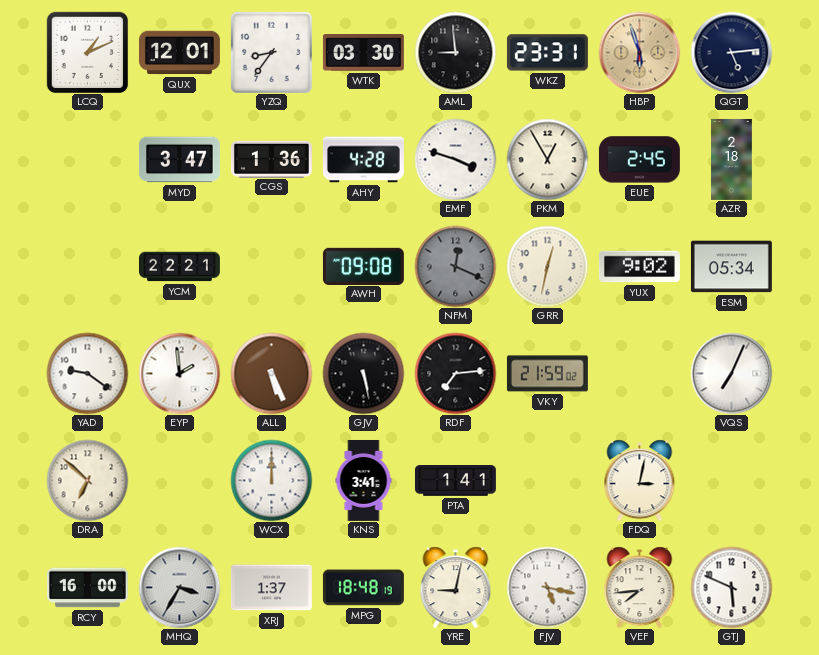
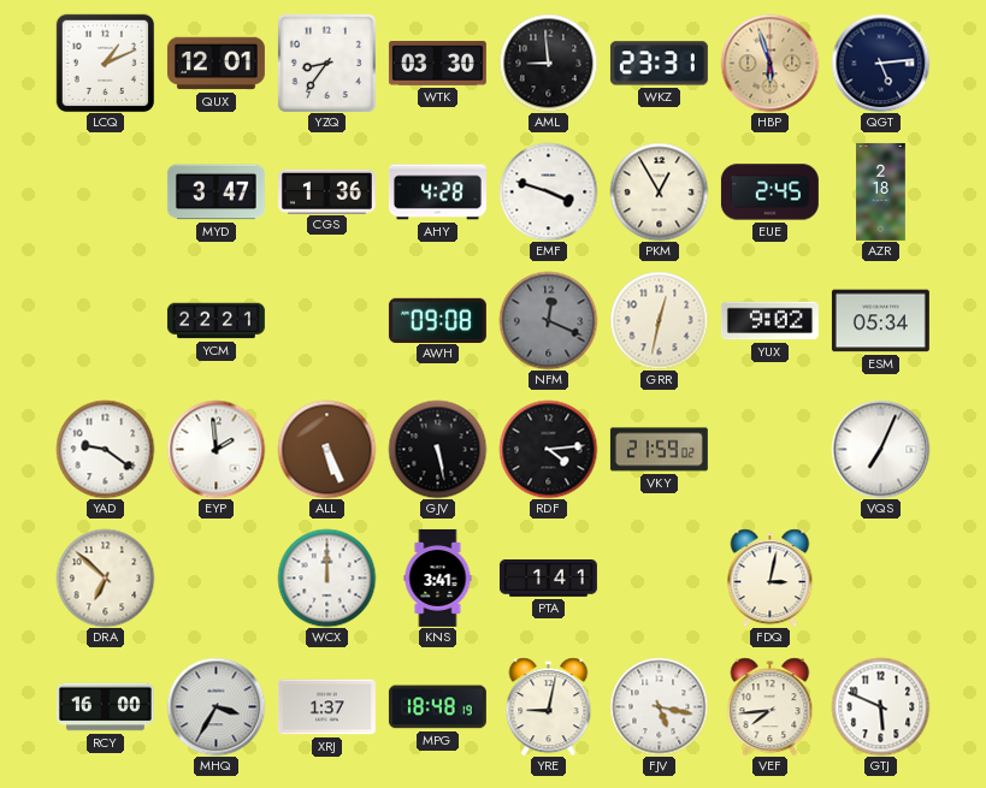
RDF: 7:14 -> 4:14
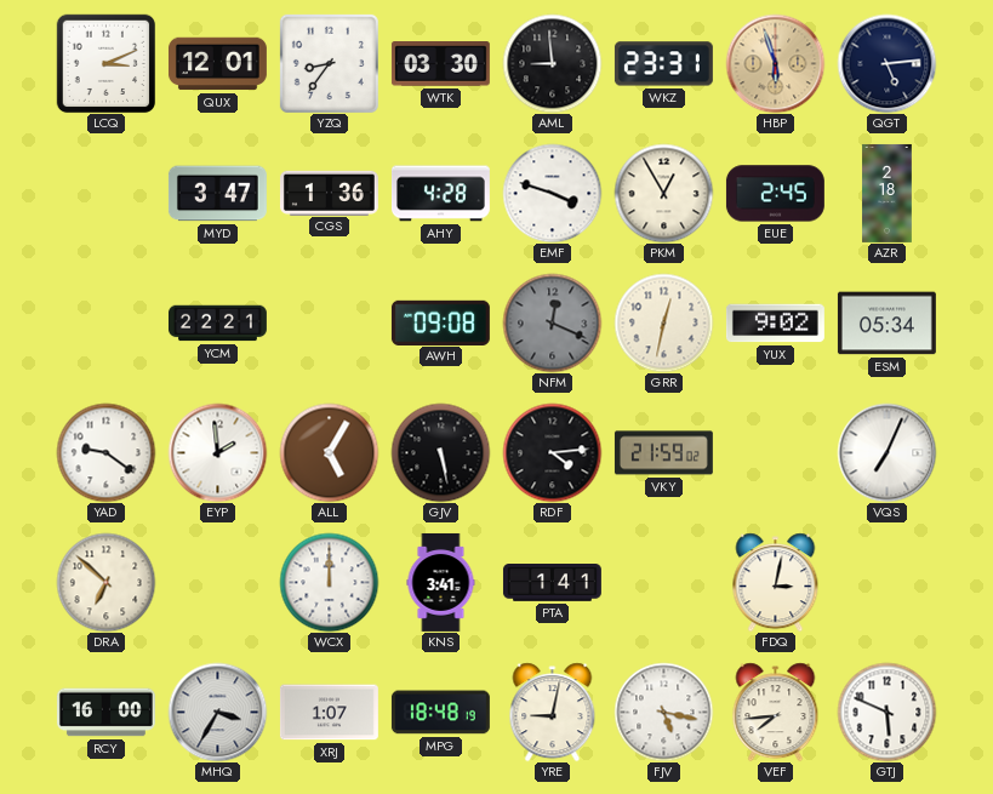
LCQ: 1:11 -> 3:11
ALL: 5:26 -> 5:05
XRJ: 1:37 -> 1:07
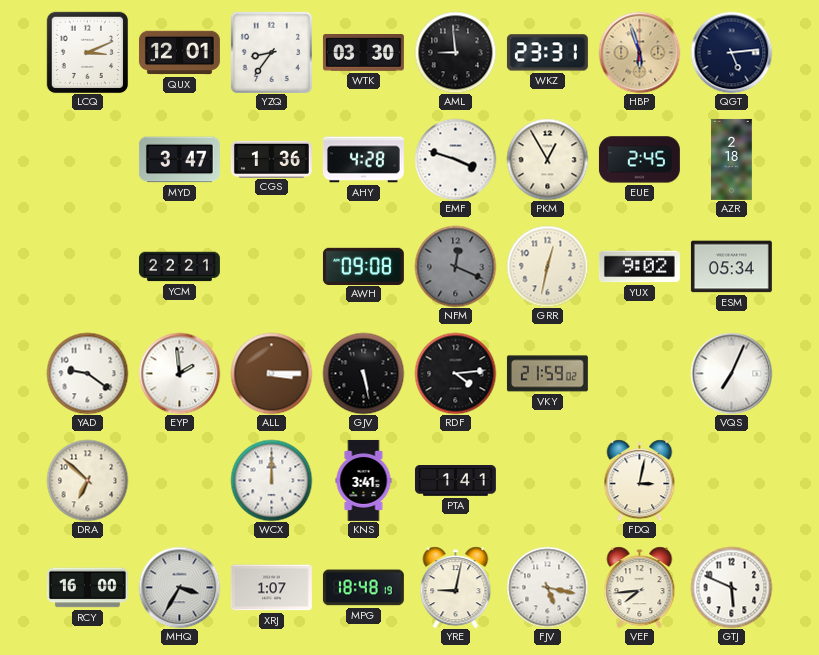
ALL: 5:05 -> 3:15
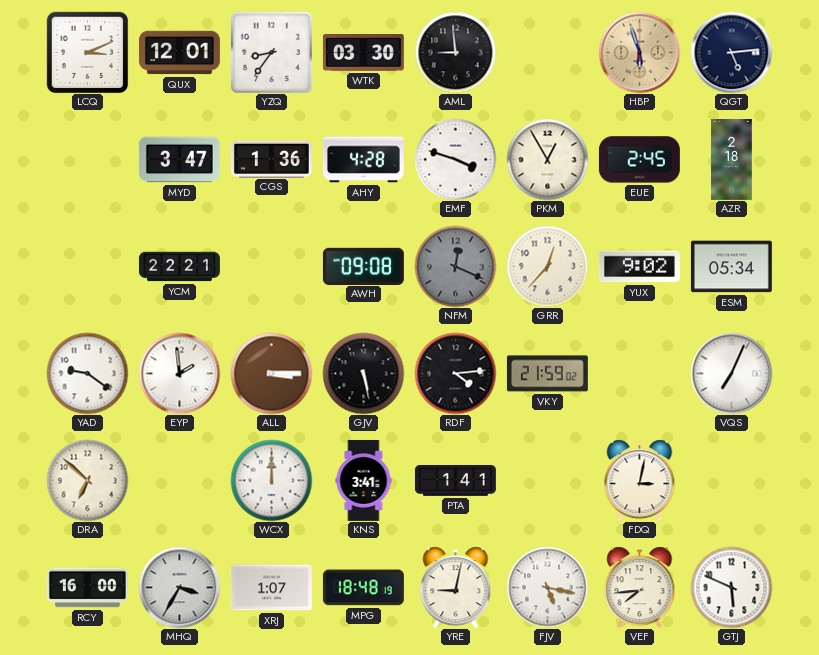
WKZ: 23:31 -> none
GRR: 12:32 -> 12:37
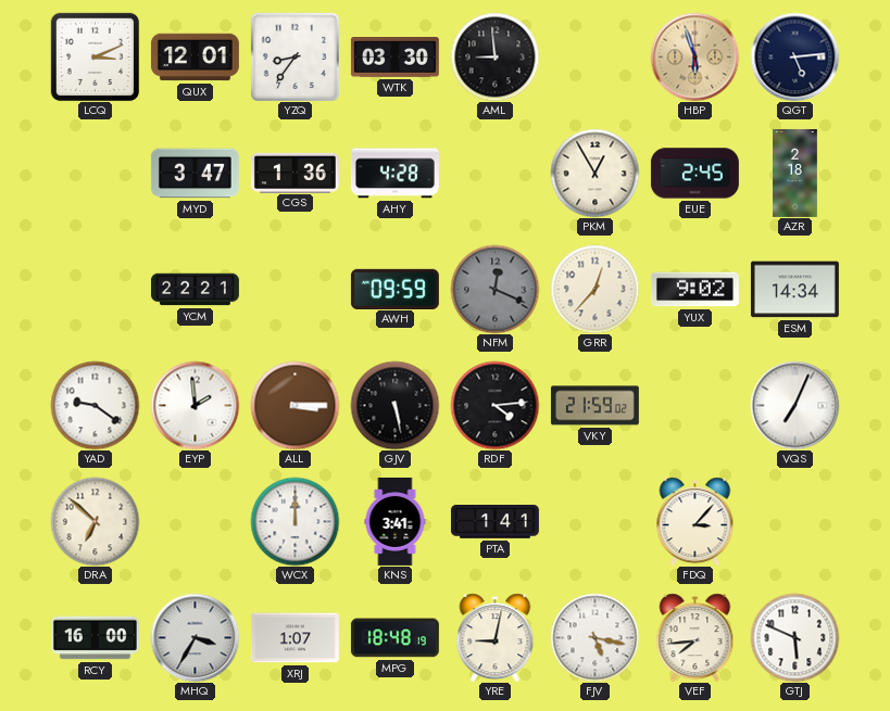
EMF: 3:48 -> none
AWH: 09:08 -> 09:59
ESM: 05:34 -> 14:34
FDQ: 3:02 -> 3:07
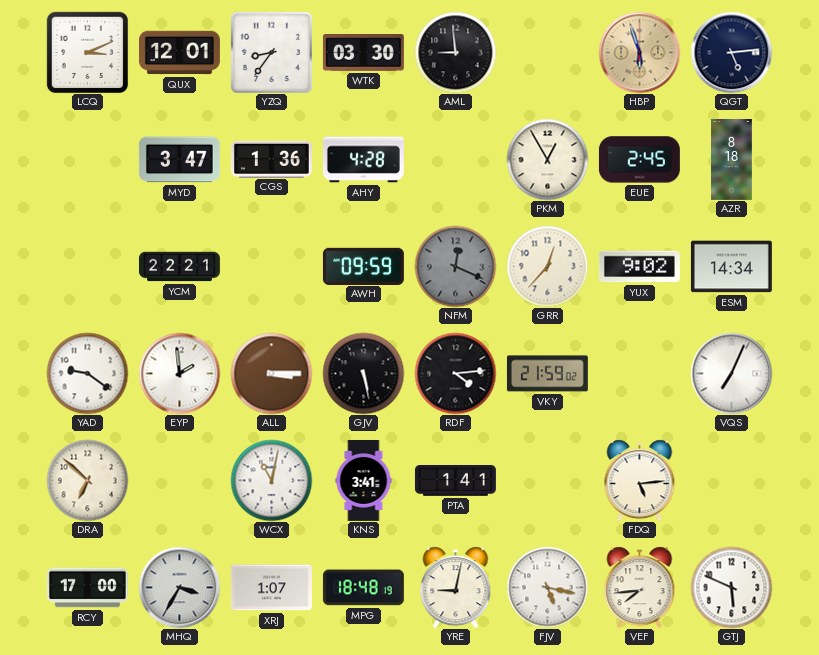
AZR: 2:18 -> 8:18
WCX: 12:00 -> 11:02
FDQ: 3:07 -> 5:14
RCY: 16:00 -> 17:00
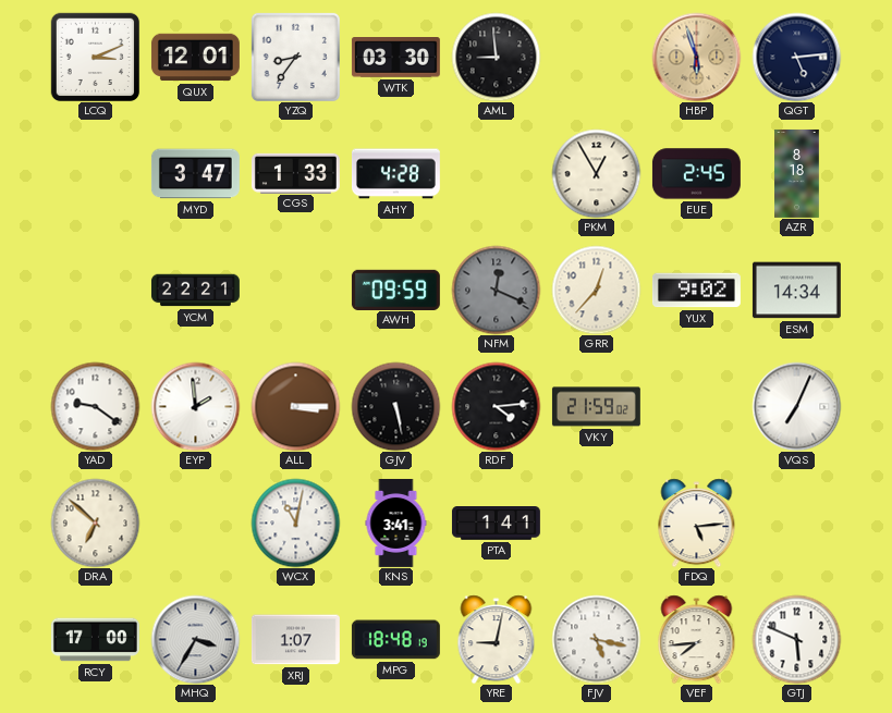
CGS: 1:36 -> 1:33
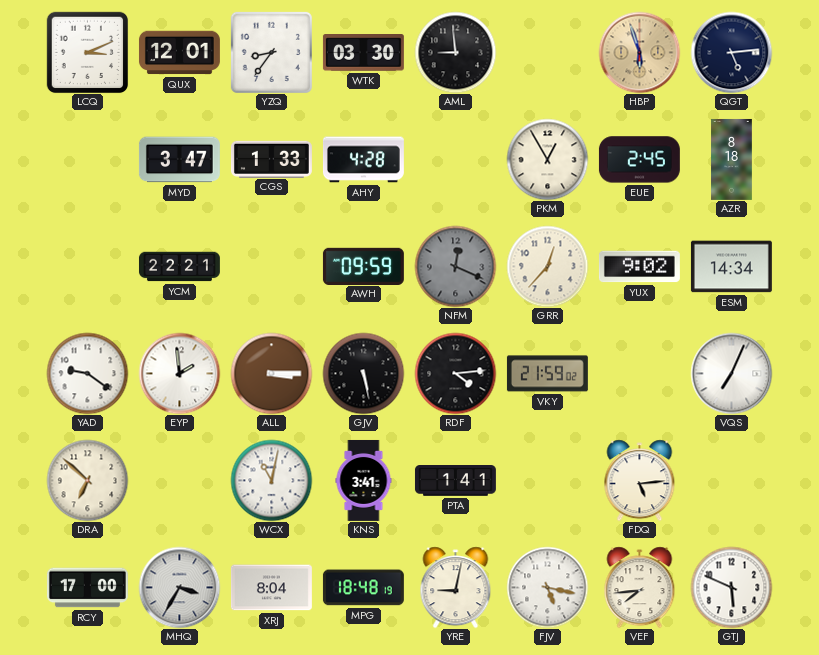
XRJ: 1:07 -> 8:04
